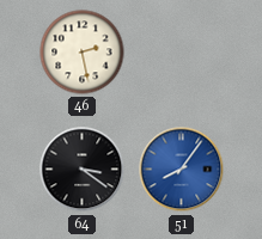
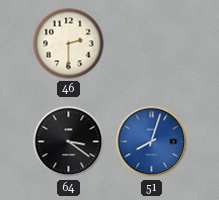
46: 2:28 -> 2:30
51: 8:06 -> 8:03
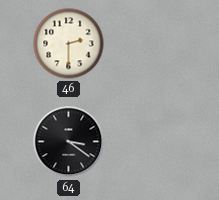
51: 8:03 -> none
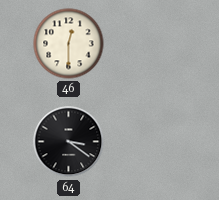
46: 2:30 -> 12:30
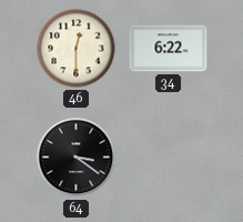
34: none -> 6:22
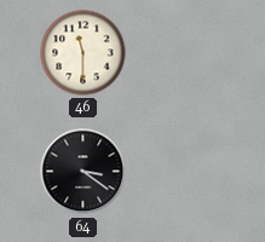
46: 12:30 -> 11:30
34: 6:22 -> none
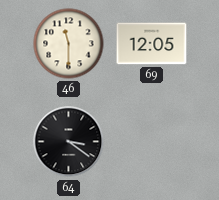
69: none -> 12:05
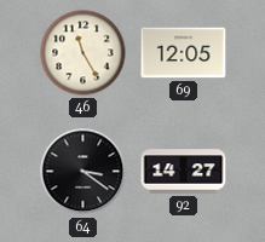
46: 11:30 -> 11:25
92: none -> 14:27
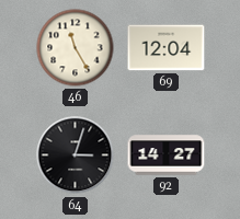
69: 12:05 -> 12:04
64: 3:21 -> 3:03
